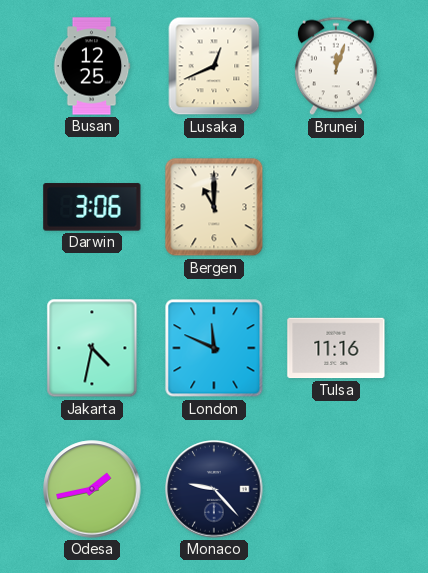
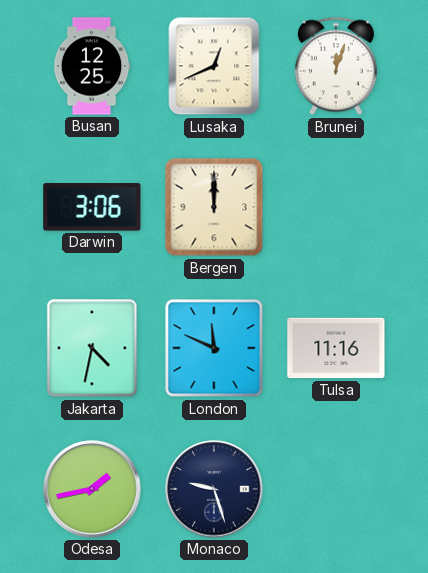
Bergen: 11:00 -> 12:00
Monaco: 9:23 -> 9:27
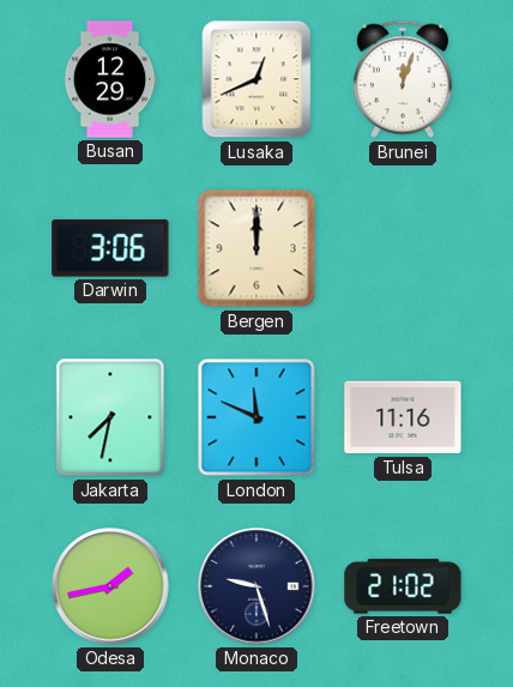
Busan: 12:25 -> 12:29
Jakarta: 4:32 -> 7:32
Freetown: none -> 21:02
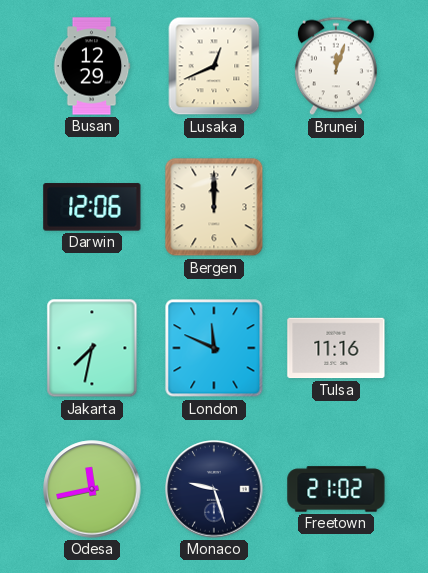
Darwin: 3:06 -> 12:06
Odesa: 1:43 -> 11:43
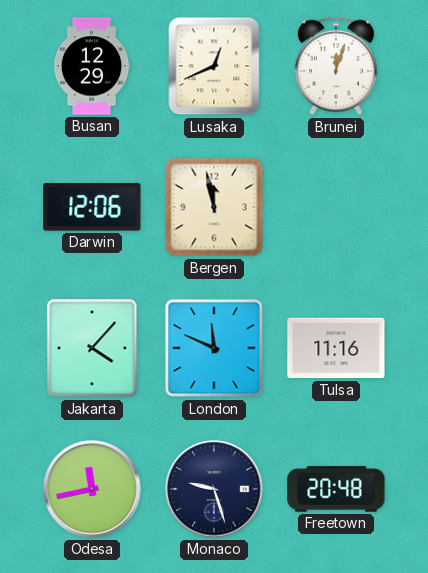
Bergen: 12:00 -> 11:58
Jakarta: 7:32 -> 4:07
Freetown: 21:02 -> 20:48
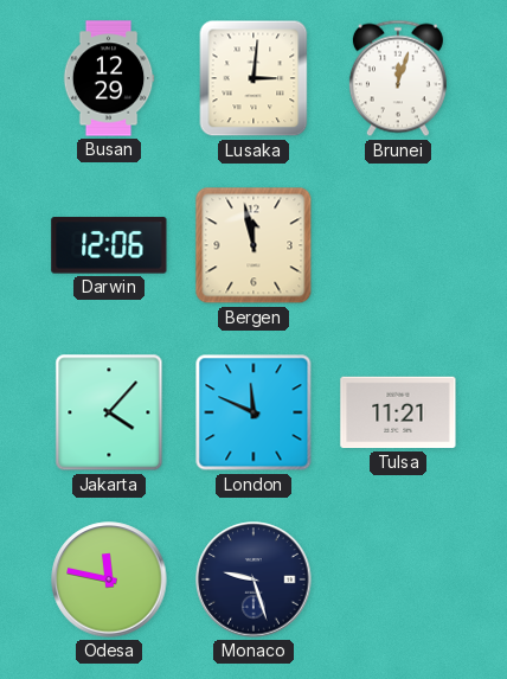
Lusaka: 12:41 -> 3:01
Tulsa: 11:16 -> 11:21
Odesa: 11:43 -> 11:47
Freetown: 20:48 -> none
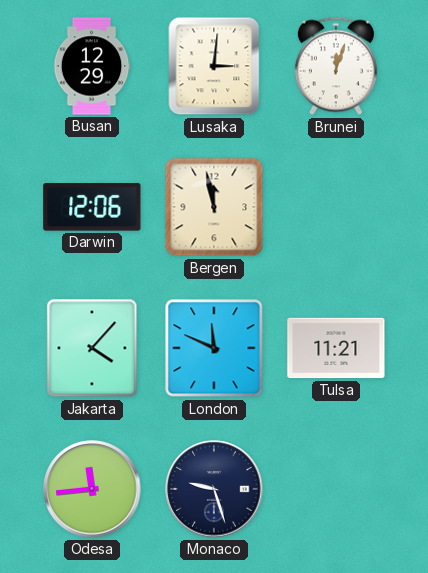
Odesa: 11:47 -> 11:44
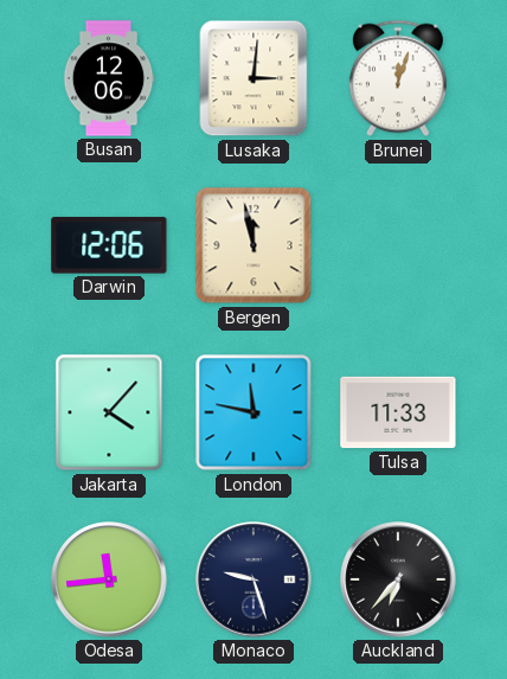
Busan: 12:29 -> 12:06
London: 11:49 -> 11:47
Tulsa: 11:21 -> 11:33
Auckland: none -> 6:37
